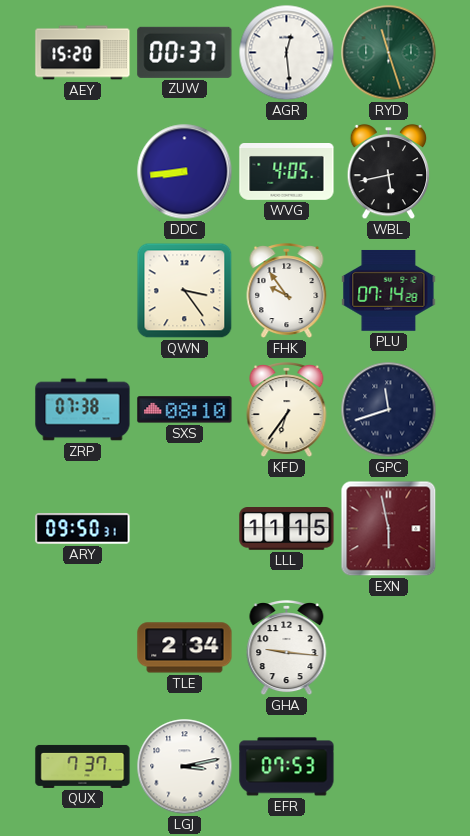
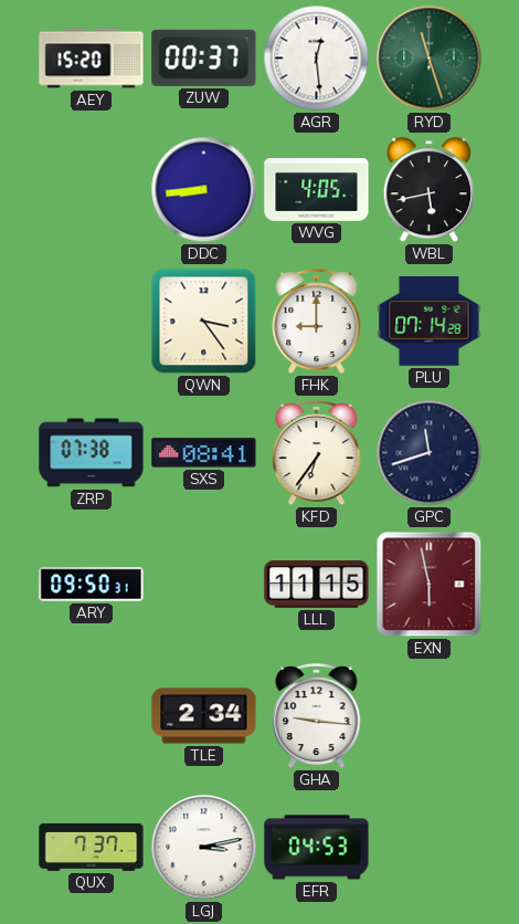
FHK: 9:54 -> 9:00
SXS: 08:10 -> 08:41
EFR: 07:53 -> 04:53
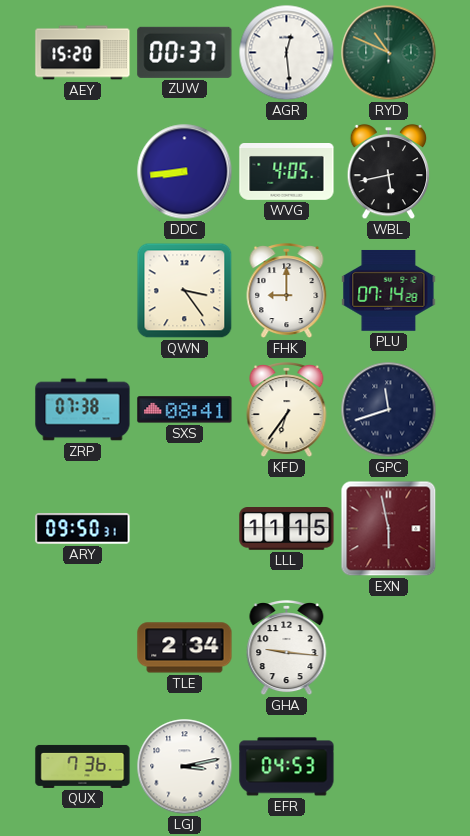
RYD: 11:27 -> 10:49
QUX: 7:37 -> 7:36
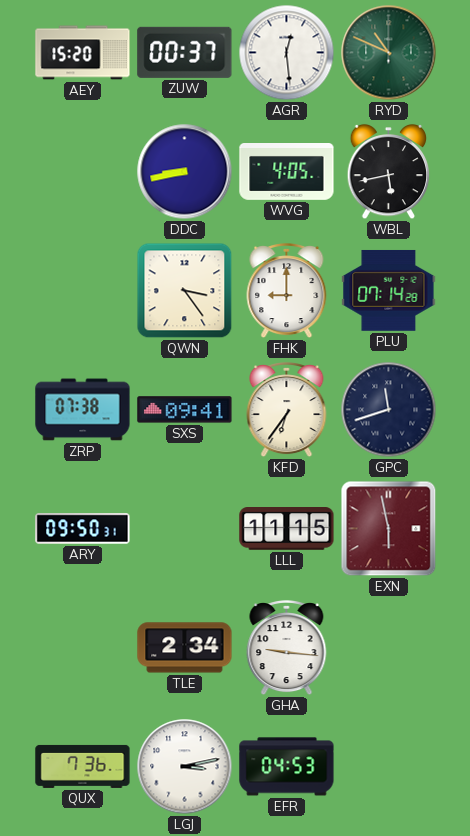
DDC: 8:44 -> 8:43
SXS: 08:41 -> 09:41
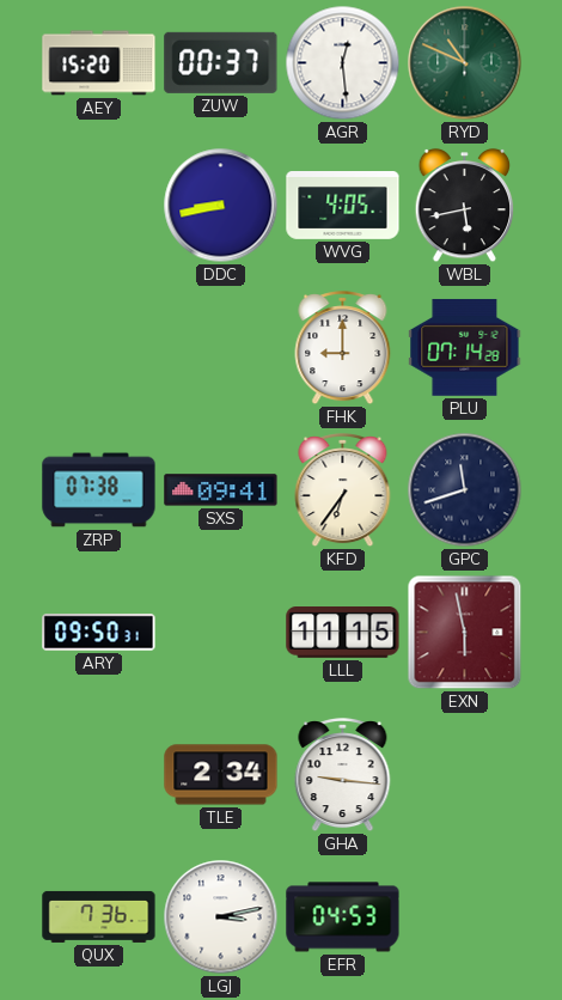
QWN: 3:24 -> none
